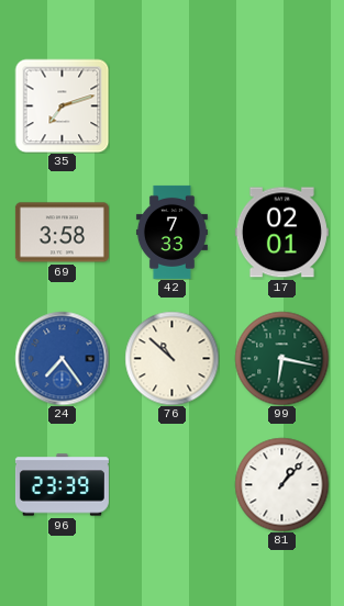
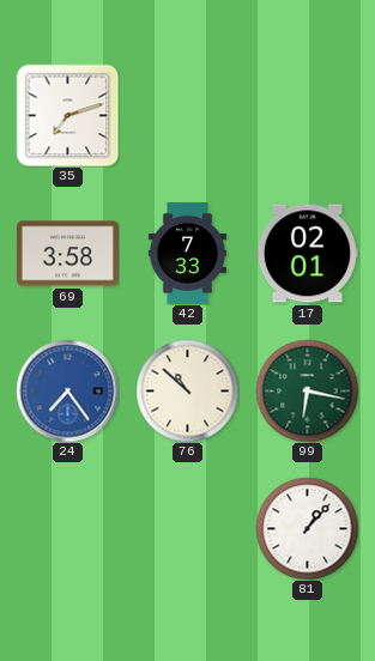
96: 23:39 -> none
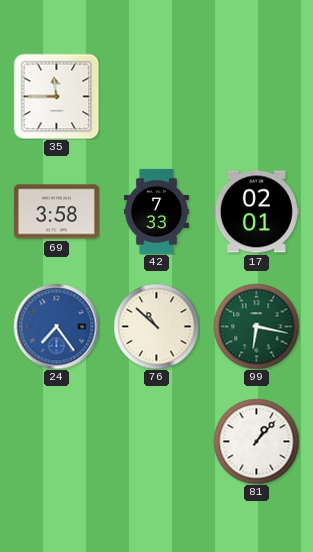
35: 7:12 -> 11:45
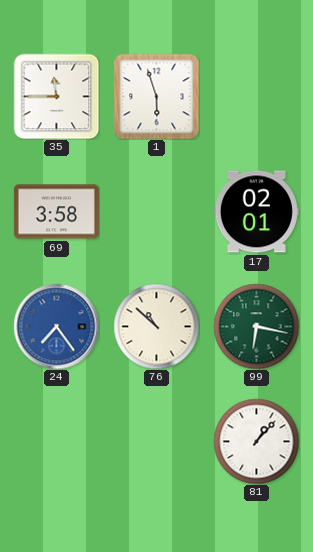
1: none -> 5:57
42: 7:33 -> none
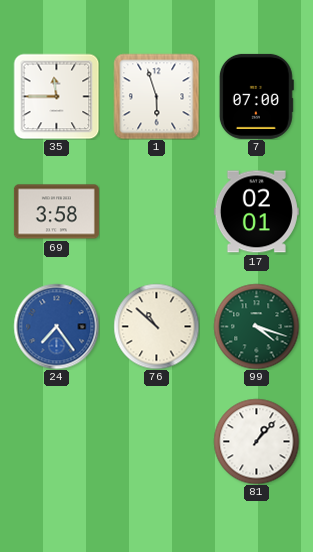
7: none -> 07:00
99: 6:17 -> 4:18
